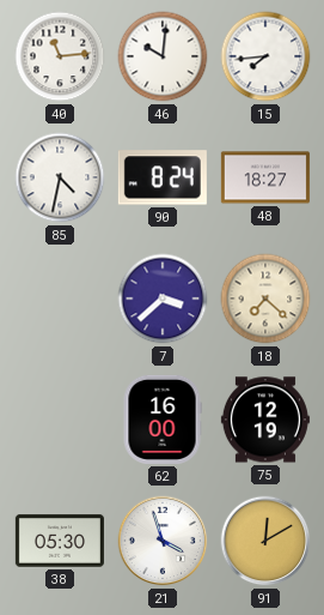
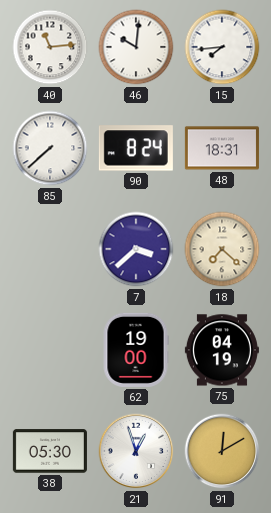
85: 4:32 -> 7:38
48: 18:27 -> 18:31
62: 16:00 -> 19:00
75: 12:19 -> 04:19
21: 3:57 -> 12:57
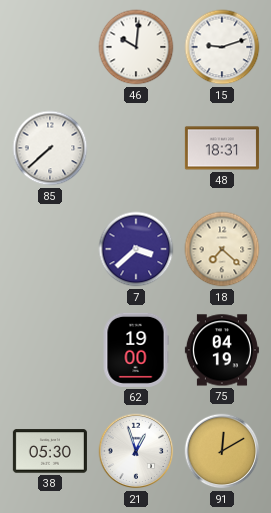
40: 11:14 -> none
15: 7:44 -> 9:12
90: 8:24 -> none
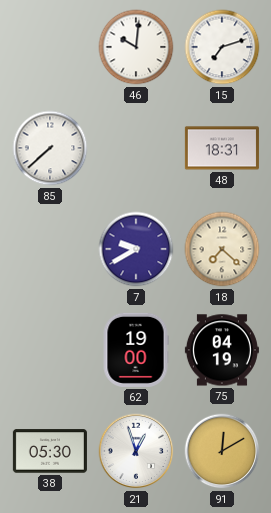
15: 9:12 -> 7:12
7: 3:38 -> 9:40
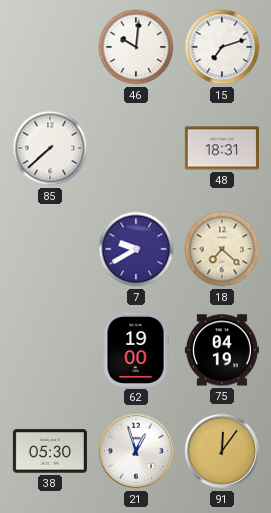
91: 12:10 -> 12:06
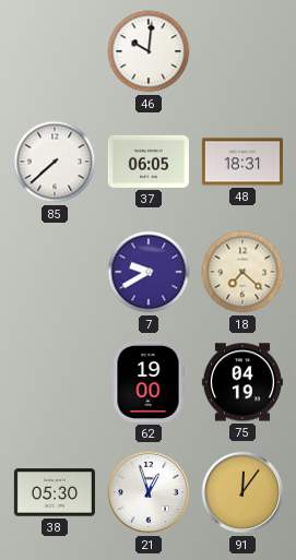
15: 7:12 -> none
37: none -> 06:05
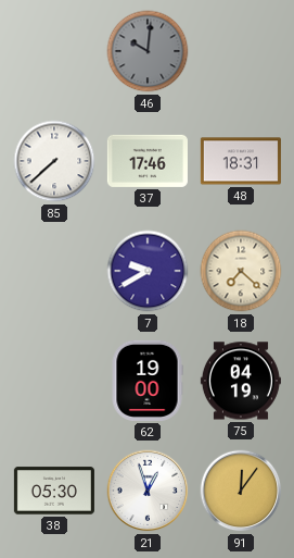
46 dial: white -> grey
37: 06:05 -> 17:46
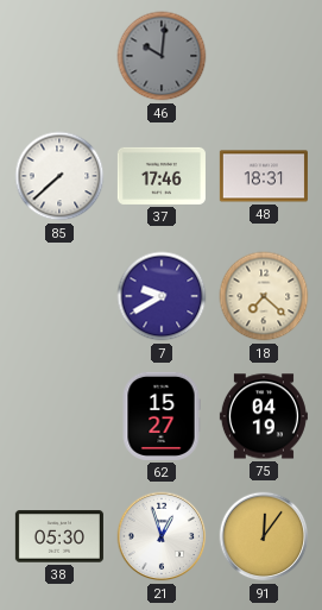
62: 19:00 -> 15:27
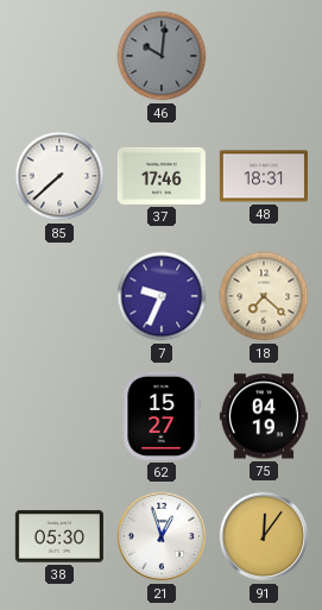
7: 9:40 -> 9:34
